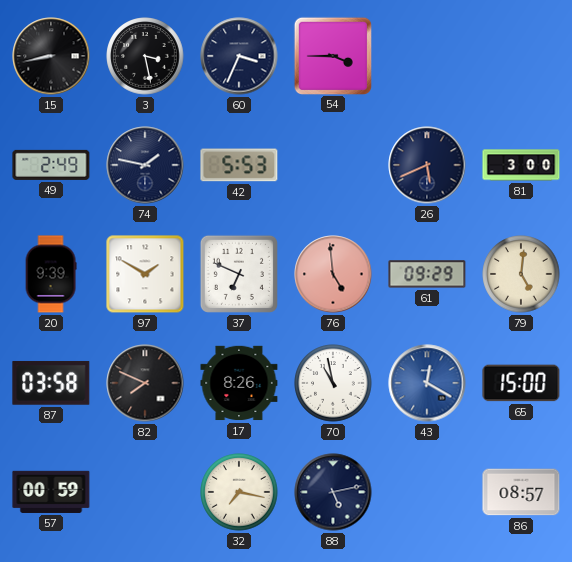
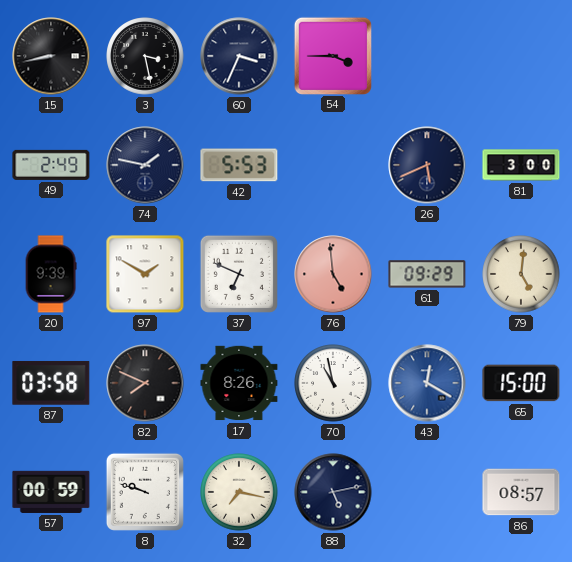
8: none -> 9:48
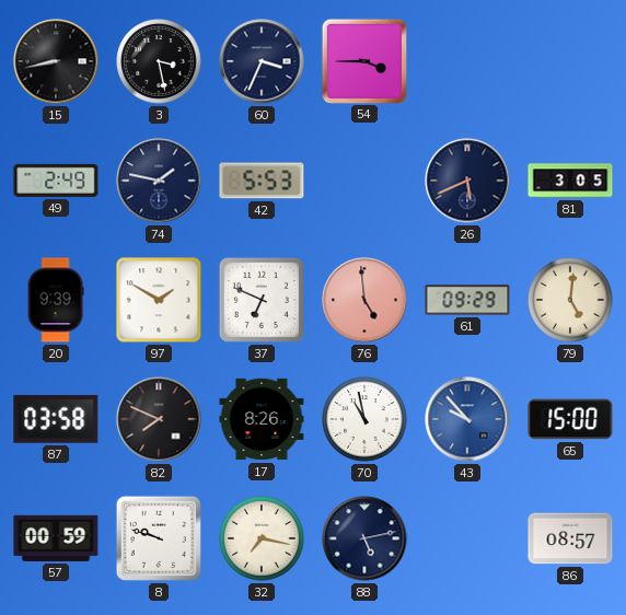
81: 3:00 -> 3:05
43: 12:20 -> 9:53
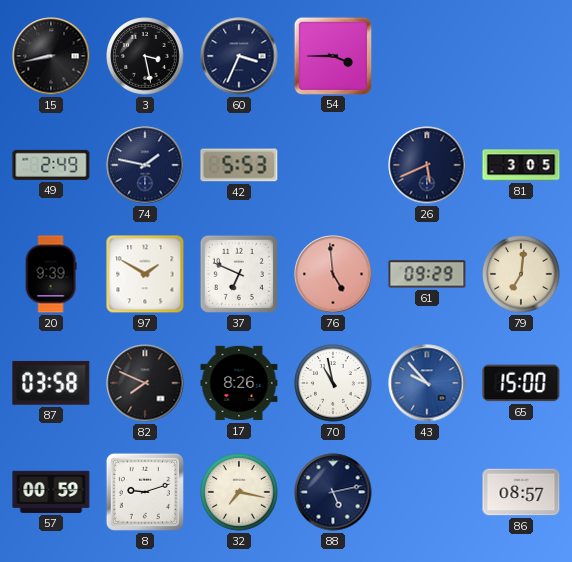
79: 5:01 -> 7:01
8: 9:48 -> 9:12
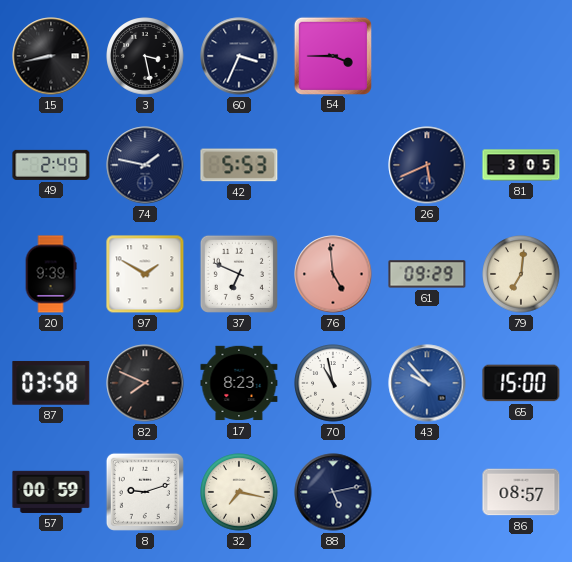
17: 8:26 -> 8:23
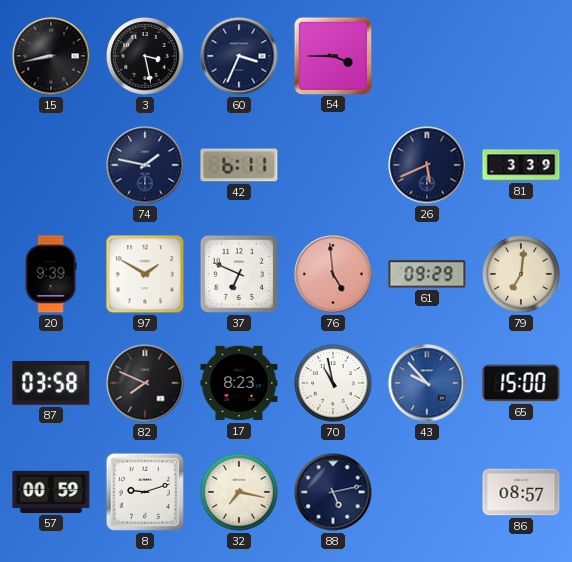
49: 2:49 -> none
42: 5:53 -> 6:11
81: 3:05 -> 3:39
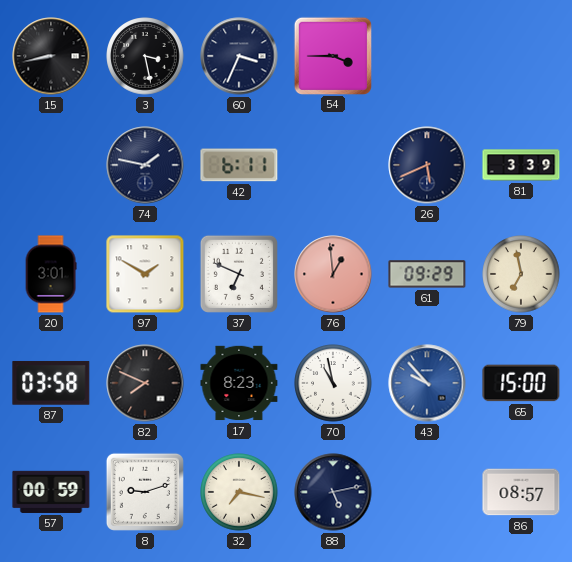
20: 9:39 -> 3:01
76: 4:59 -> 12:59
79: 7:01 -> 6:58
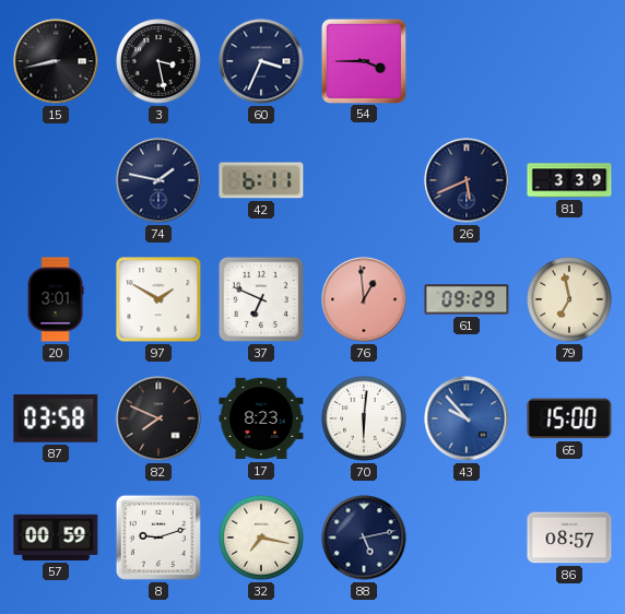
70: 10:58 -> 6:01
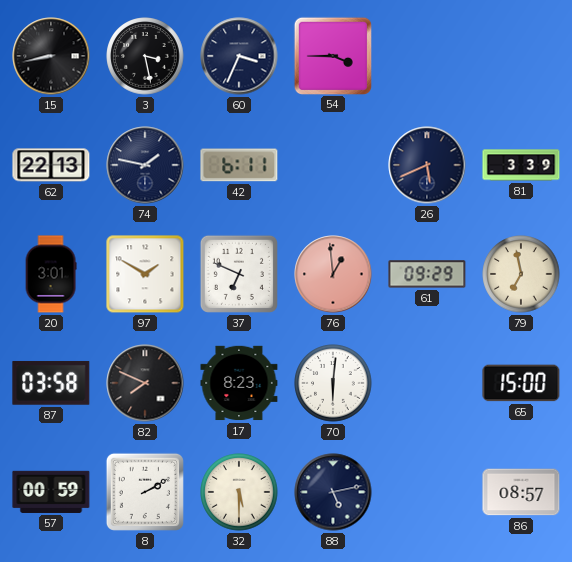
62: none -> 22:13
43: 9:53 -> none
8: 9:12 -> 2:10
32: 7:17 -> 5:30
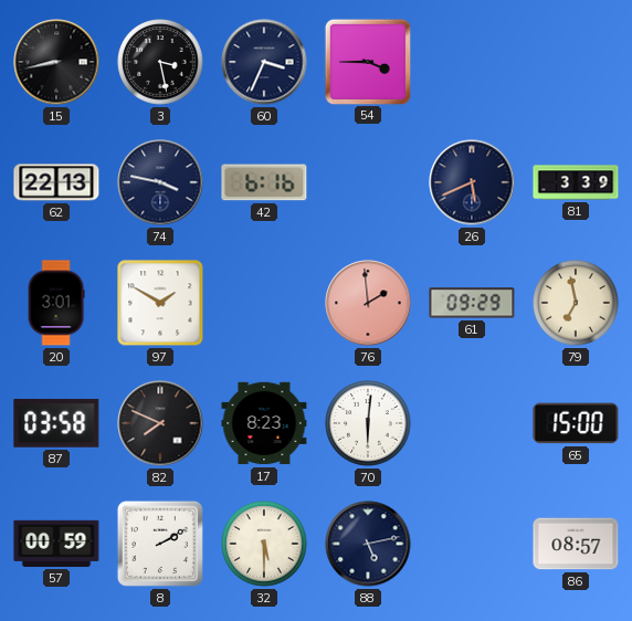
74: 1:47 -> 3:47
42: 6:11 -> 6:16
37: 6:49 -> none
76: 12:59 -> 1:59
